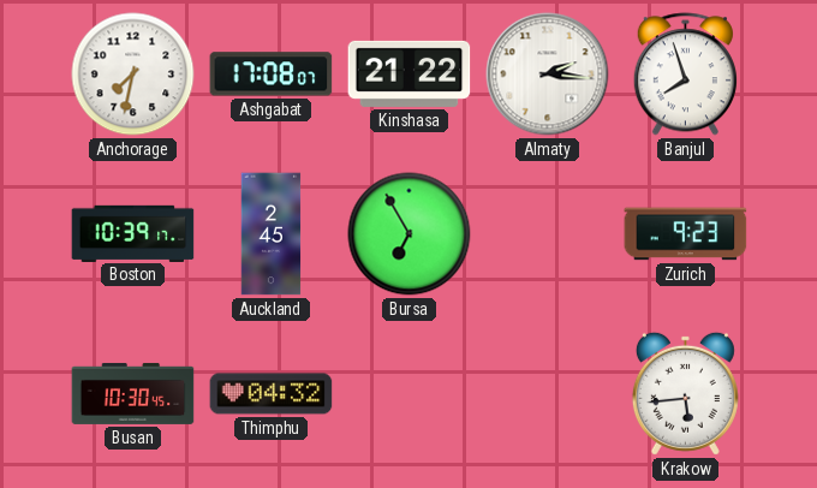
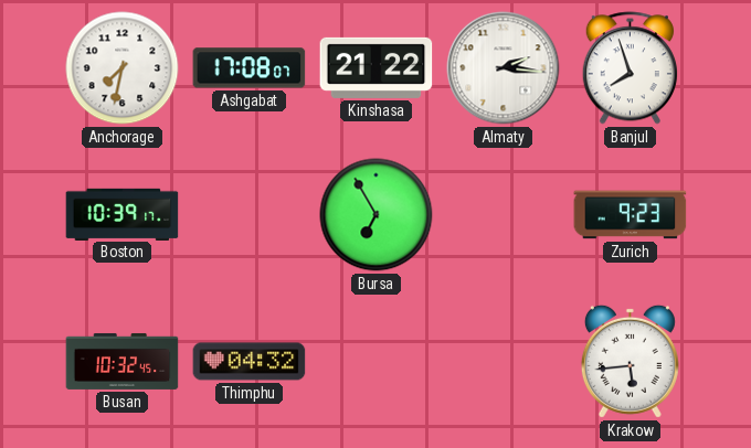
Auckland: 2:45 -> none
Busan: 10:30 -> 10:32
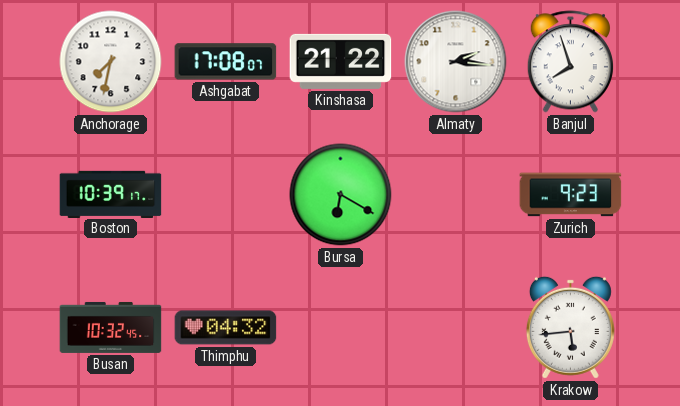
Bursa: 6:55 -> 6:20
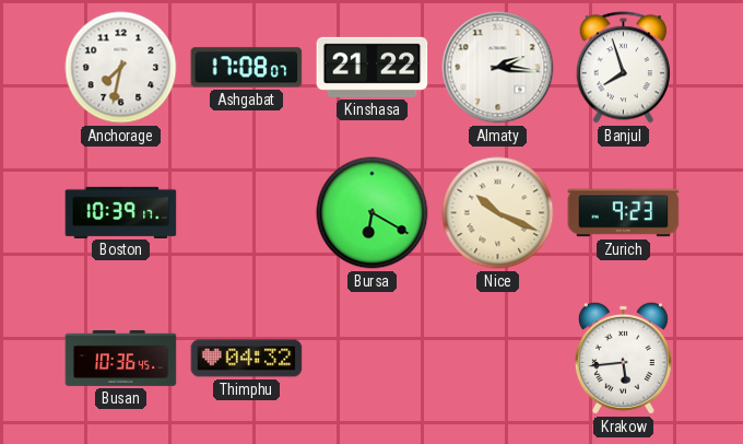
Nice: none -> 10:19
Busan: 10:32 -> 10:36
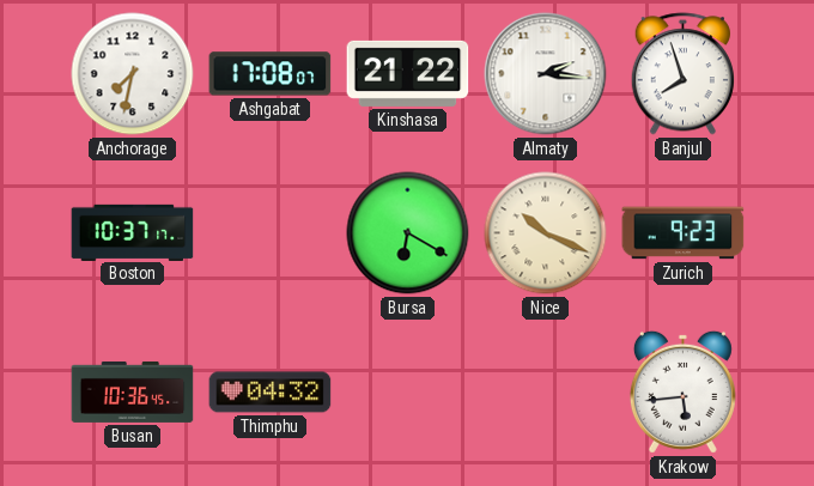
Boston: 10:39 -> 10:37
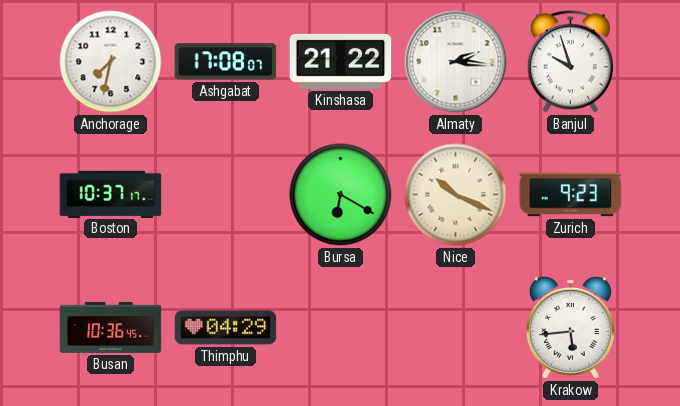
Banjul: 7:57 -> 9:57
Thimphu: 04:32 -> 04:29
